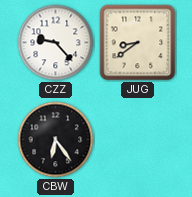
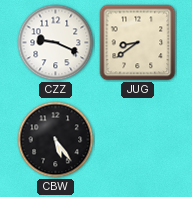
CZZ: 9:23 -> 9:19
CBW: 6:24 -> 5:24
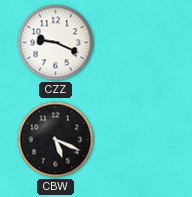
JUG: 8:39 -> none
CBW: 5:24 -> 5:19
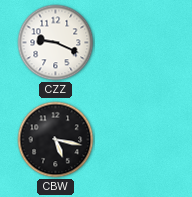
CBW: 5:19 -> 5:17
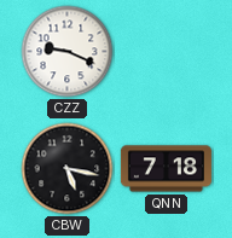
QNN: none -> 7:18
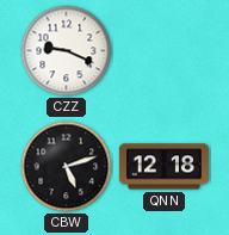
CBW: 5:17 -> 5:12
QNN: 7:18 -> 12:18
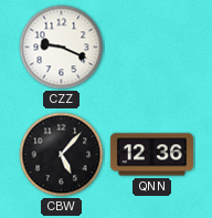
CBW: 5:12 -> 5:07
QNN: 12:18 -> 12:36
